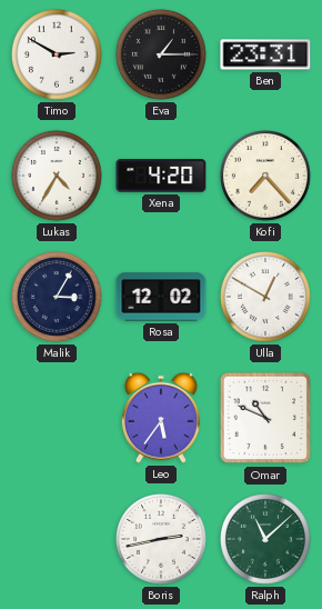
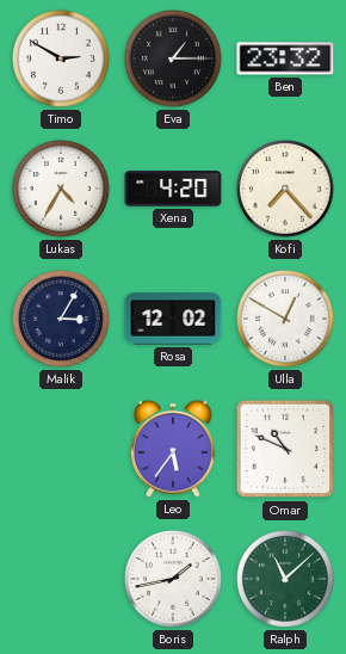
Ben: 23:31 -> 23:32
Boris: 2:43 -> 1:43
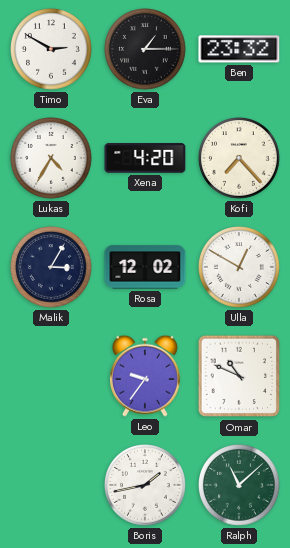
Leo: 5:36 -> 9:36
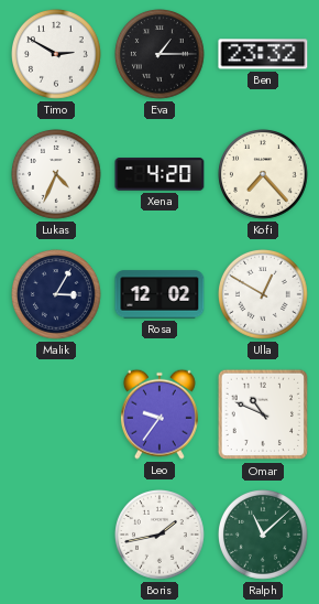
Lukas: 4:35 -> 4:34
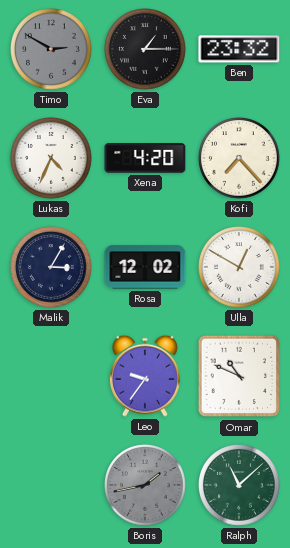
Timo dial: white -> grey
Boris dial: white -> grey
